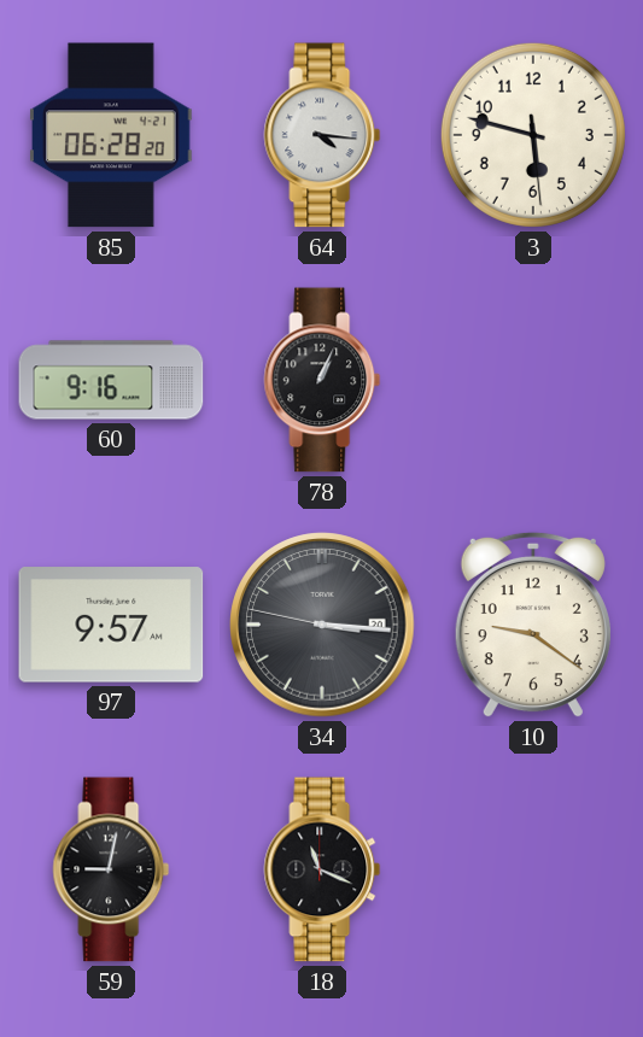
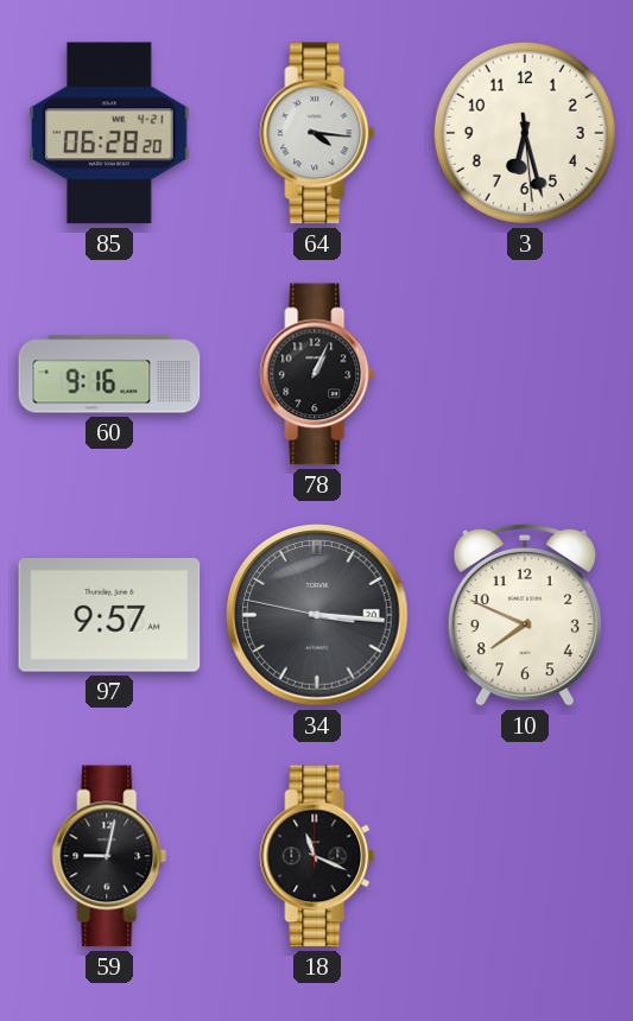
3: 5:47 -> 6:27
10: 9:21 -> 7:49
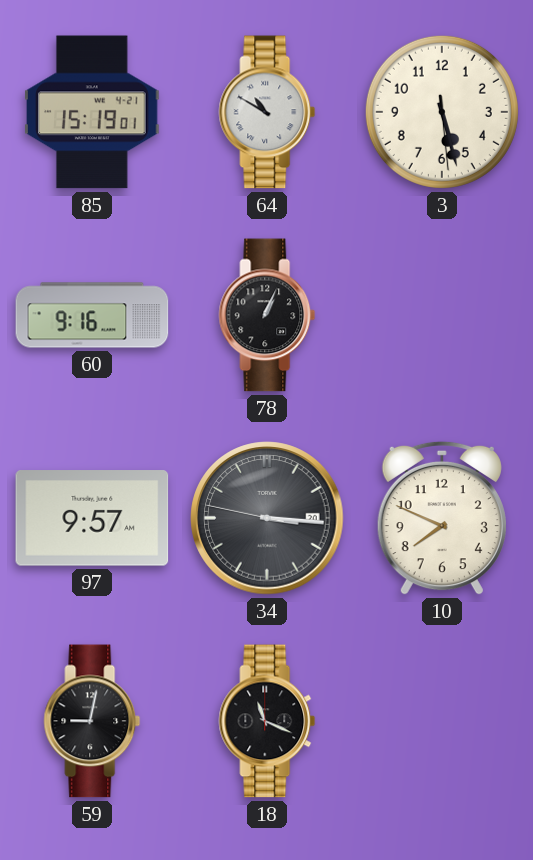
85: 06:28 -> 15:19
64: 4:16 -> 10:50
3: 6:27 -> 5:27
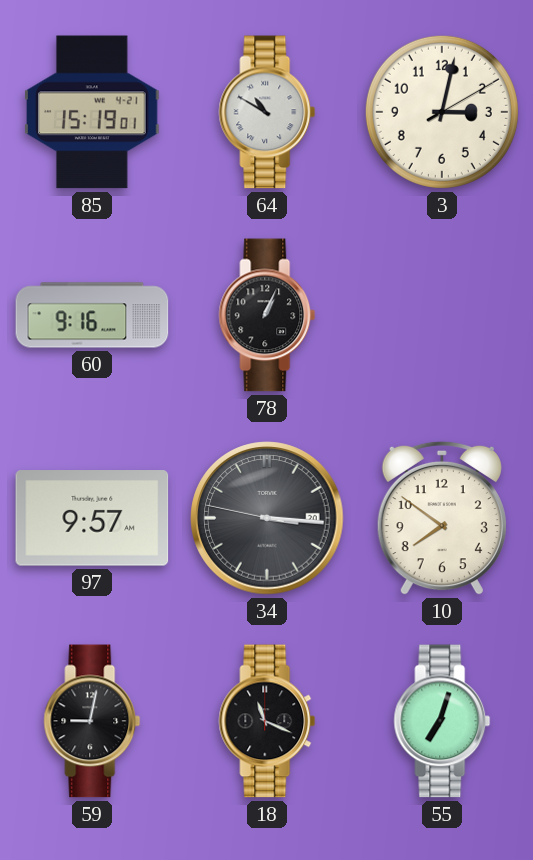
3: 5:27 -> 3:02
10: 7:49 -> 7:51
55: none -> 7:03
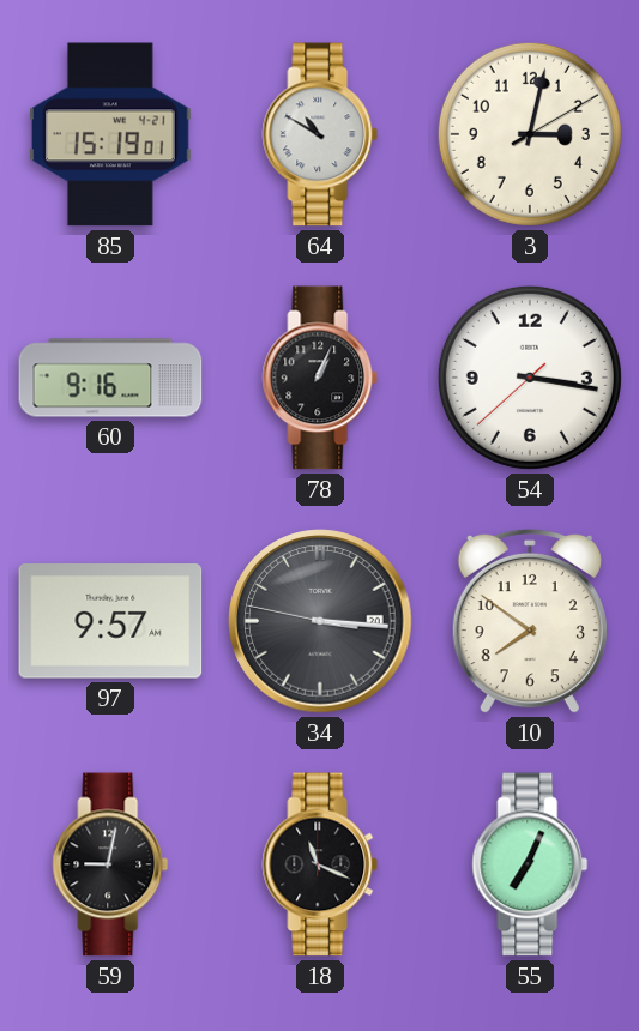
54: none -> 3:16
55: 7:03 -> 7:04
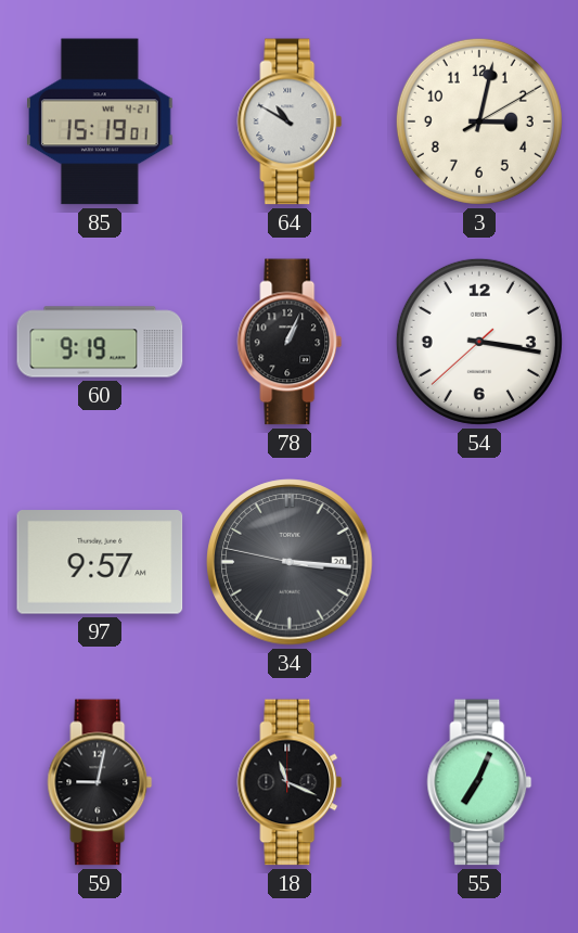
60: 9:16 -> 9:19
10: 7:51 -> none
